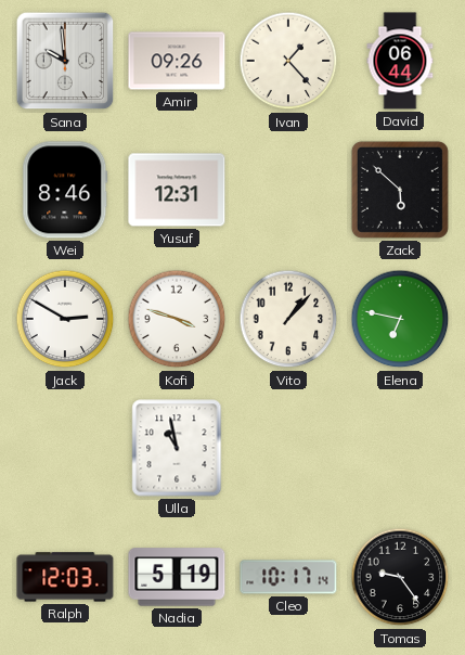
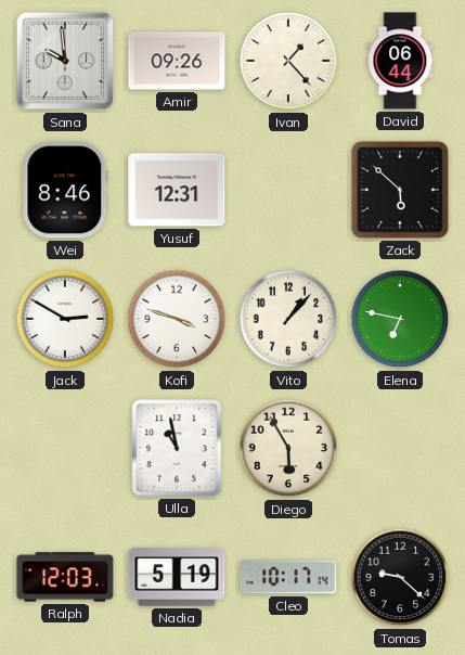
Diego: none -> 5:55
Tomas: 9:24 -> 9:22
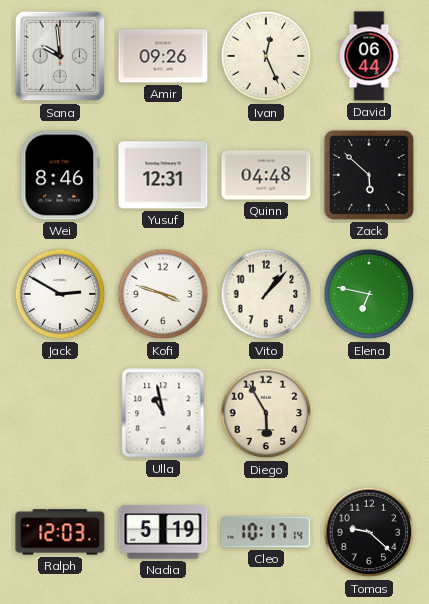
Ivan: 1:23 -> 12:26
Quinn: none -> 04:48
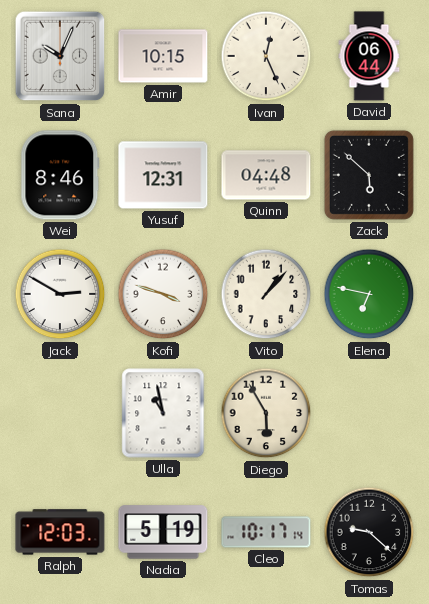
Sana: 9:59 -> 10:04
Amir: 09:26 -> 10:15
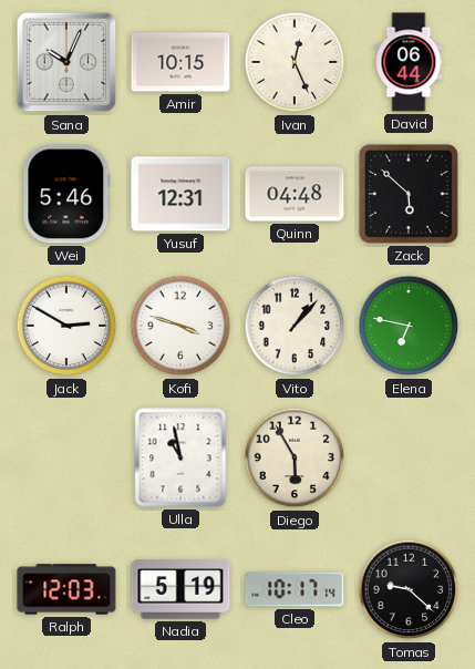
Wei: 8:46 -> 5:46
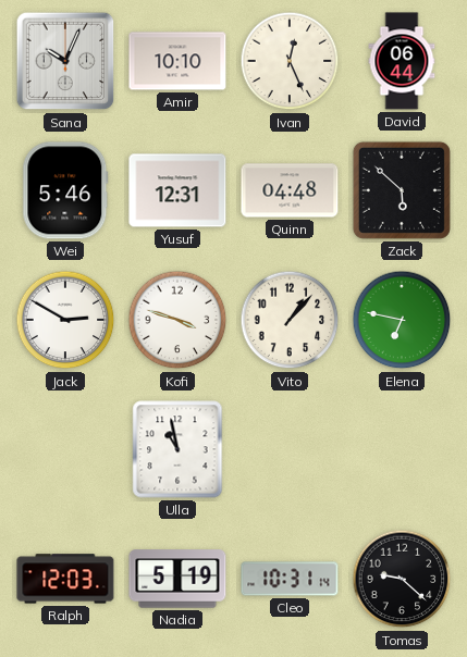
Amir: 10:15 -> 10:10
Diego: 5:55 -> none
Cleo: 10:17 -> 10:31
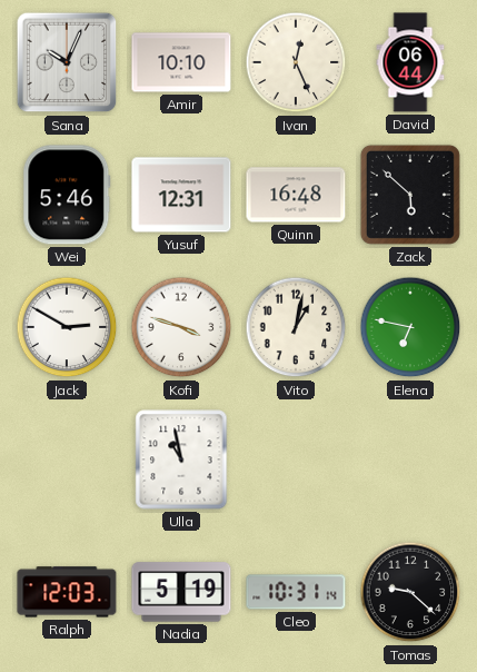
Quinn: 04:48 -> 16:48
Vito: 1:07 -> 1:02
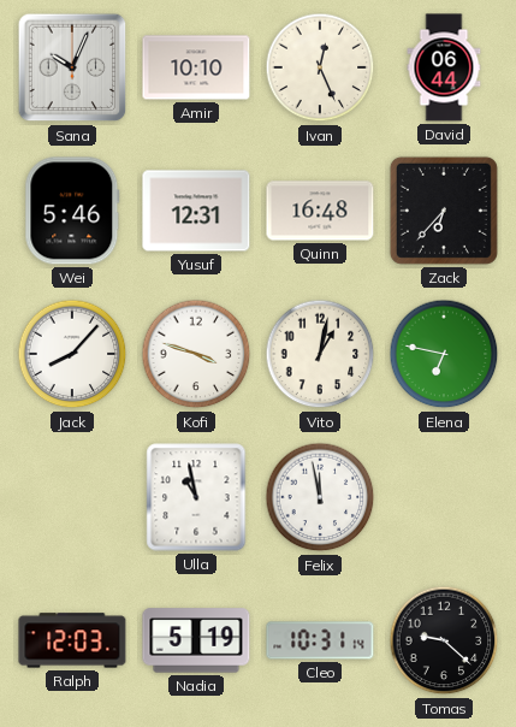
Zack: 5:52 -> 6:37
Jack: 2:50 -> 8:07
Felix: none -> 11:58
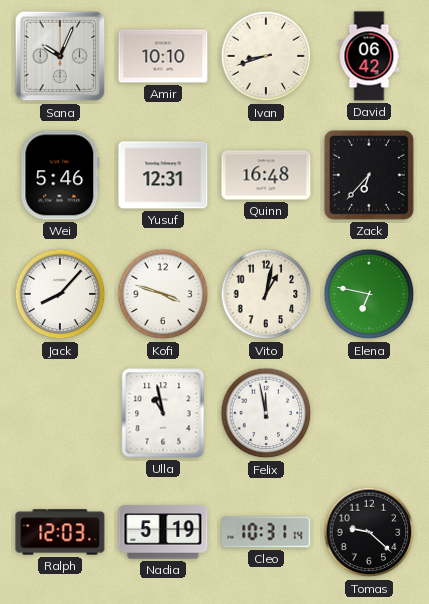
Ivan: 12:26 -> 8:42
David: 06:44 -> 06:42
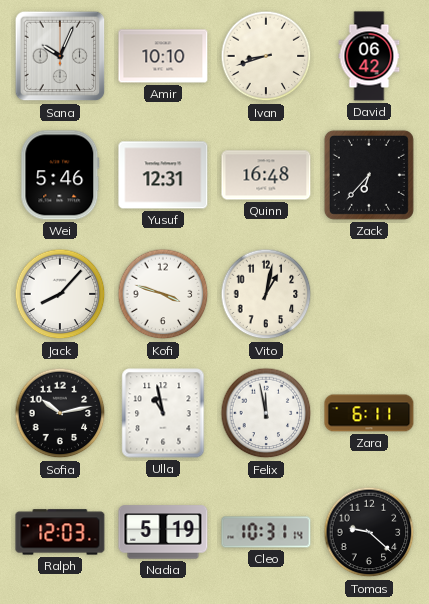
Elena: 6:47 -> none
Sofia: none -> 10:13
Zara: none -> 6:11
